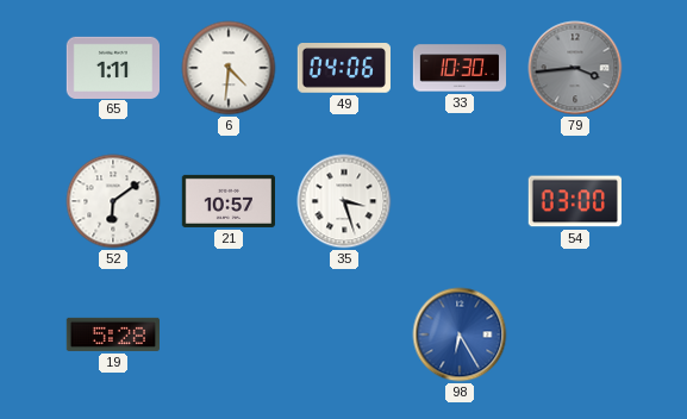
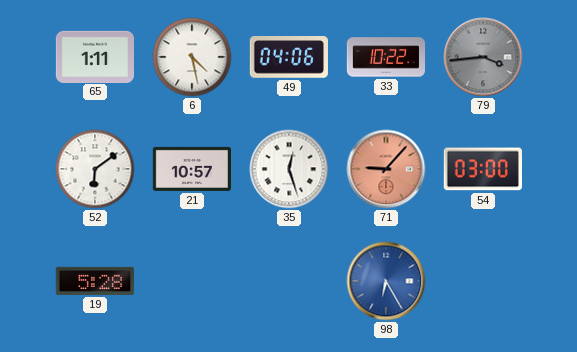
6: 4:31 -> 4:28
33: 10:30 -> 10:22
35: 3:27 -> 12:27
71: none -> 9:07
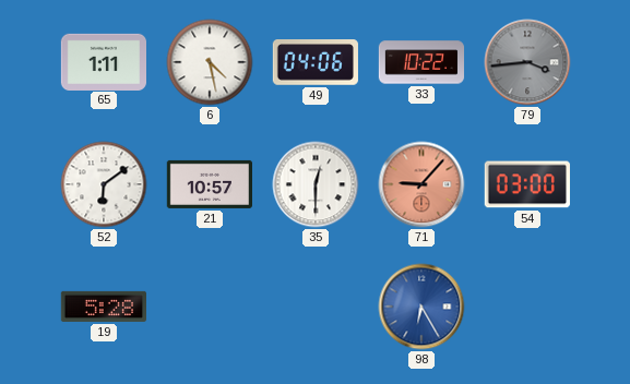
35: 12:27 -> 12:30
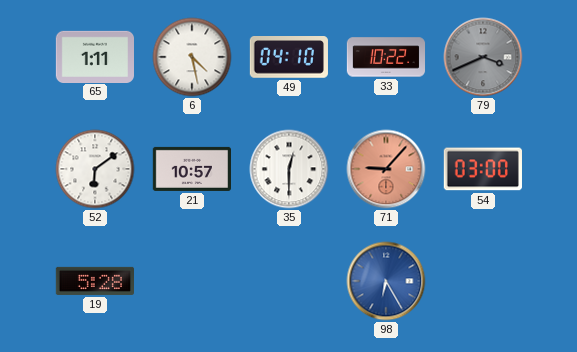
49: 04:06 -> 04:10
79: 3:44 -> 3:41
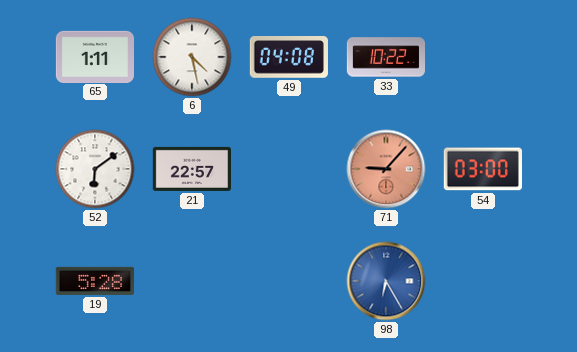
49: 04:10 -> 04:08
79: 3:41 -> none
21: 10:57 -> 22:57
35: 12:30 -> none
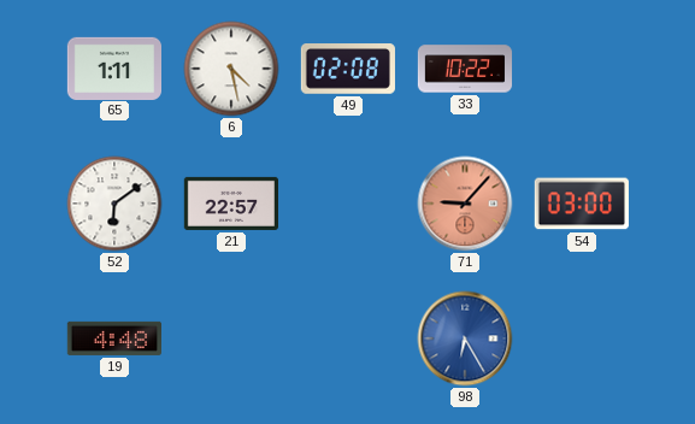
49: 04:08 -> 02:08
19: 5:28 -> 4:48
